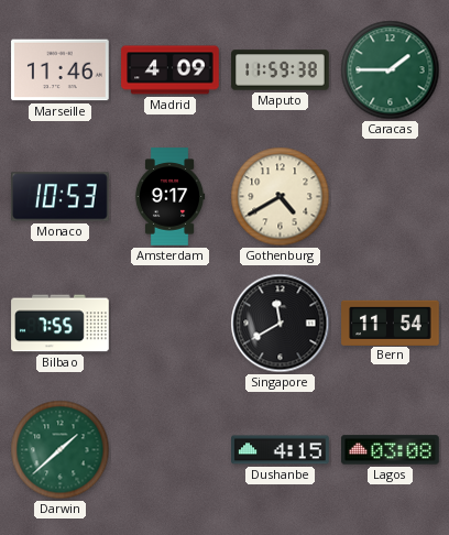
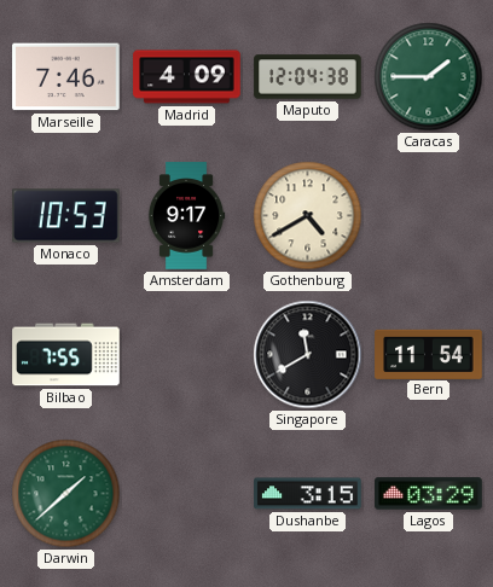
Marseille: 11:46 -> 7:46
Maputo: 11:59 -> 12:04
Dushanbe: 4:15 -> 3:15
Lagos: 03:08 -> 03:29
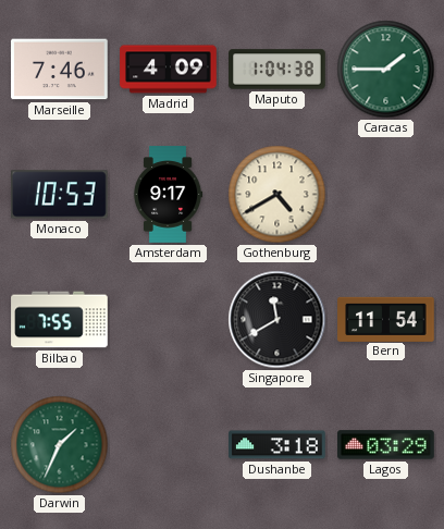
Maputo: 12:04 -> 1:04
Darwin: 1:38 -> 1:34
Dushanbe: 3:15 -> 3:18
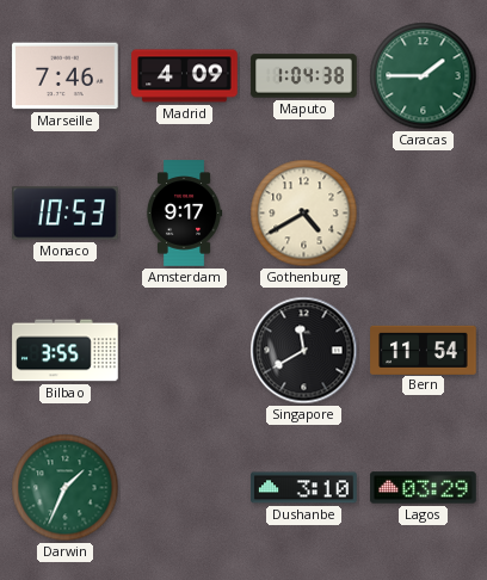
Bilbao: 7:55 -> 3:55
Dushanbe: 3:18 -> 3:10
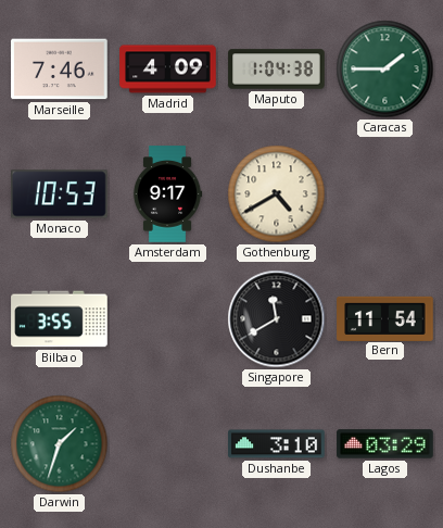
Darwin: 1:34 -> 1:33
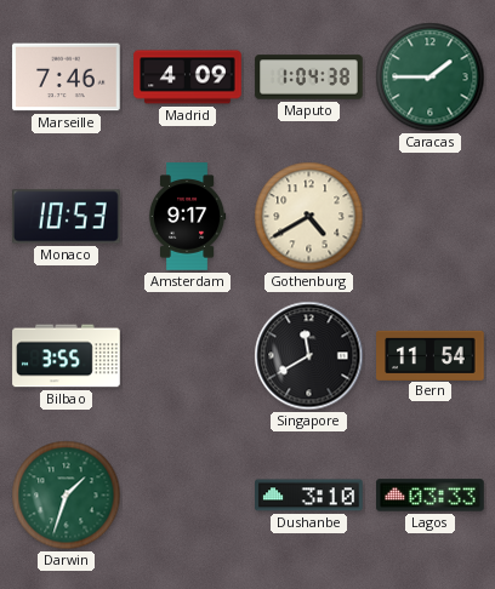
Lagos: 03:29 -> 03:33
